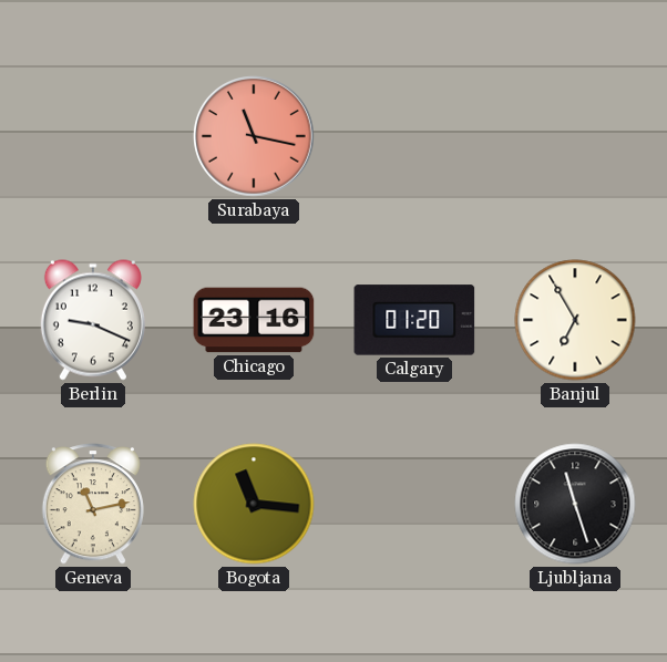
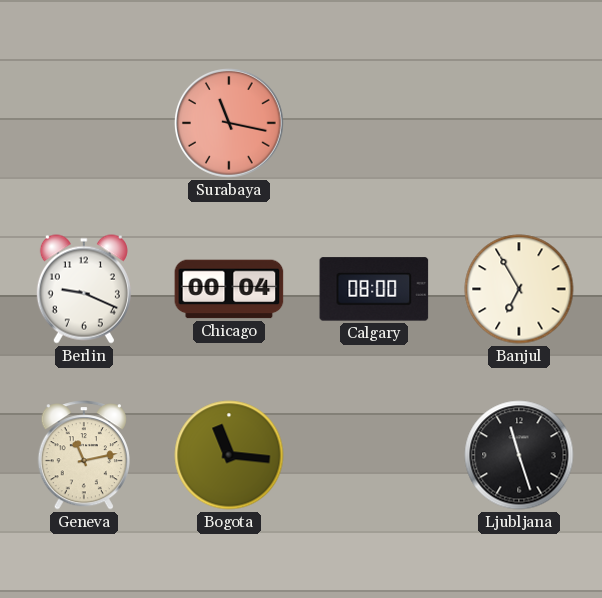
Chicago: 23:16 -> 00:04
Calgary: 01:20 -> 08:00
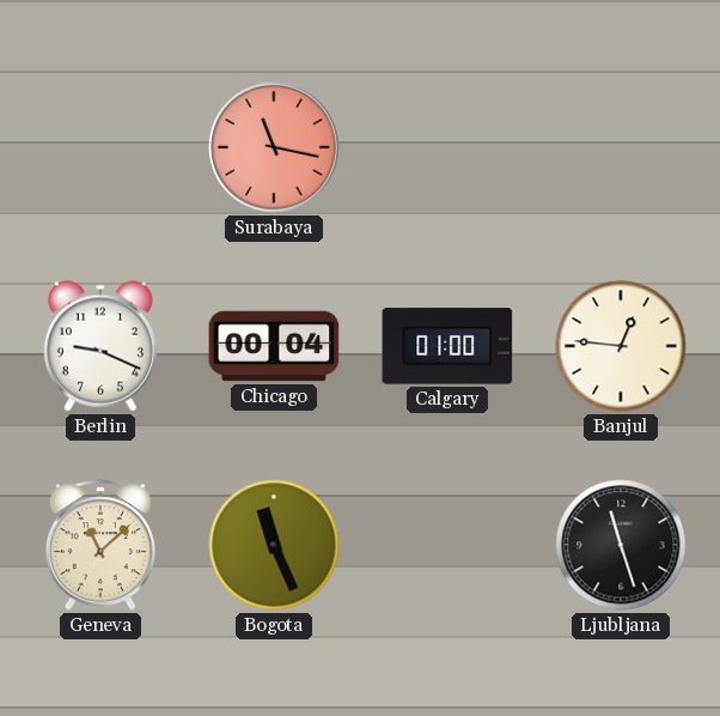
Calgary: 08:00 -> 01:00
Banjul: 6:55 -> 12:46
Geneva: 11:13 -> 11:08
Bogota: 11:16 -> 11:26
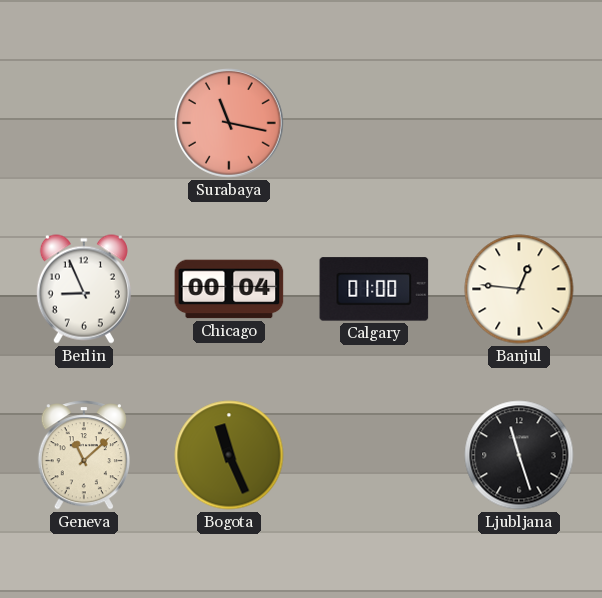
Berlin: 9:19 -> 8:56
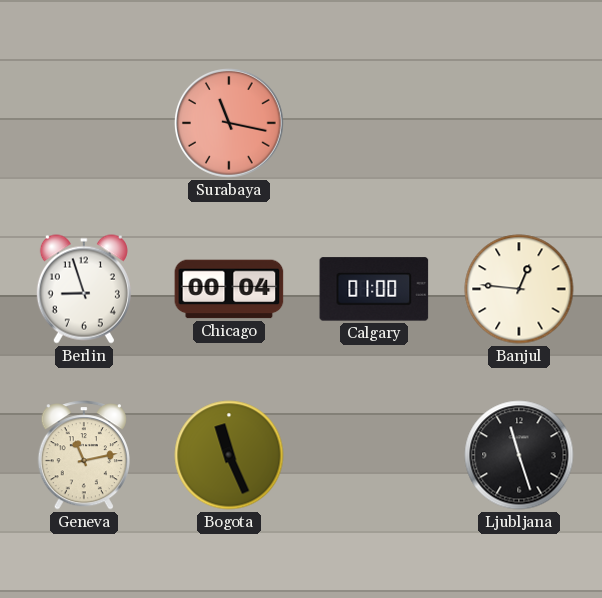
Berlin: 8:56 -> 8:57
Geneva: 11:08 -> 11:13
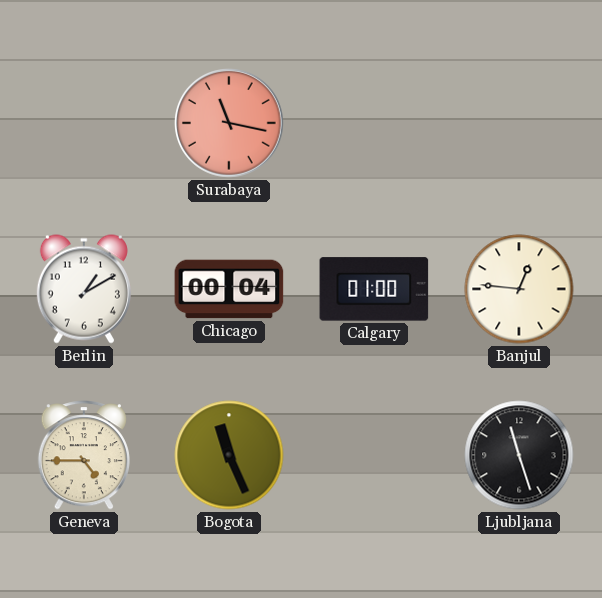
Berlin: 8:57 -> 1:10
Geneva: 11:13 -> 4:45
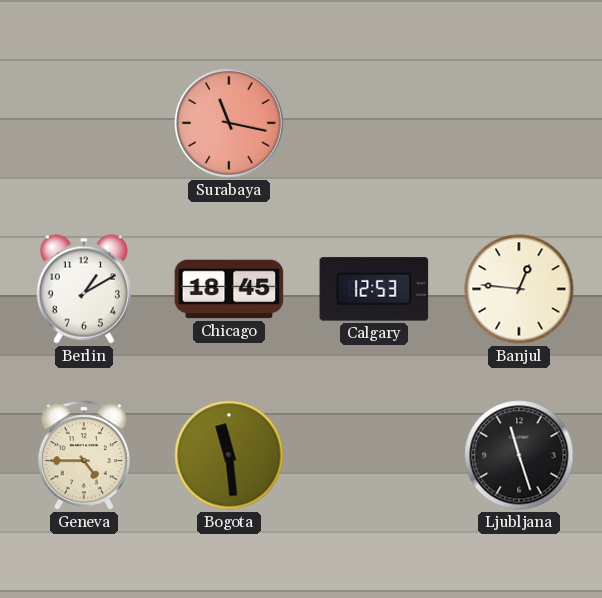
Chicago: 00:04 -> 18:45
Calgary: 01:00 -> 12:53
Bogota: 11:26 -> 11:29
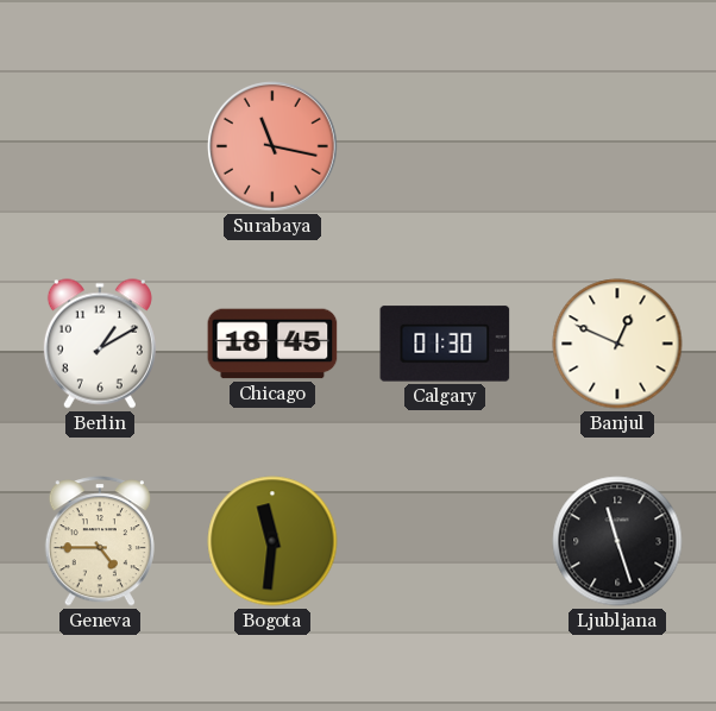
Calgary: 12:53 -> 01:30
Banjul: 12:46 -> 12:49
Bogota: 11:29 -> 11:31
